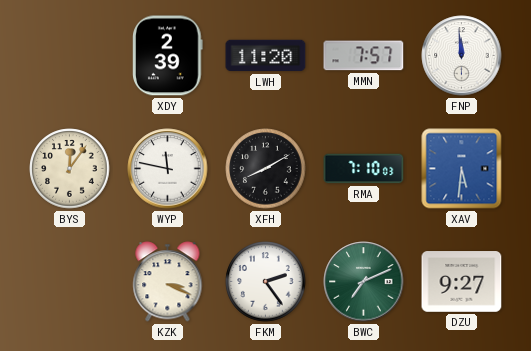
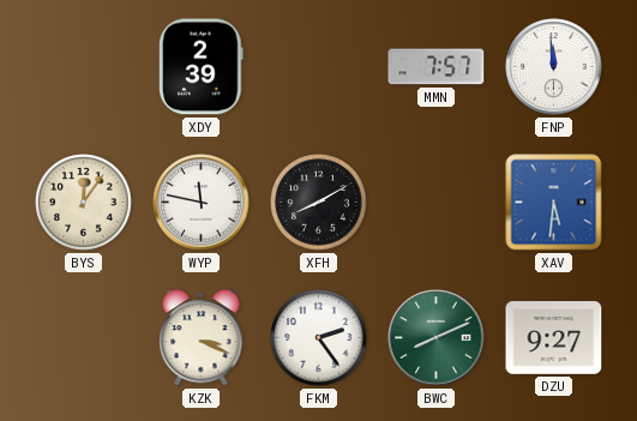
LWH: 11:20 -> none
RMA: 7:10 -> none
BWC: 7:11 -> 8:11
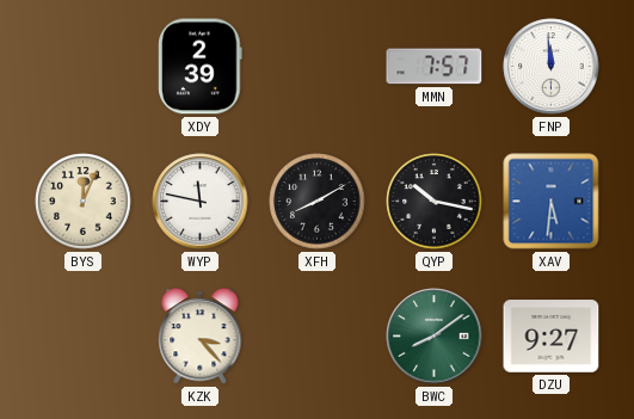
BYS: 12:06 -> 12:04
QYP: none -> 10:17
KZK: 3:19 -> 3:23
FKM: 2:24 -> none
BWC: 8:11 -> 8:09
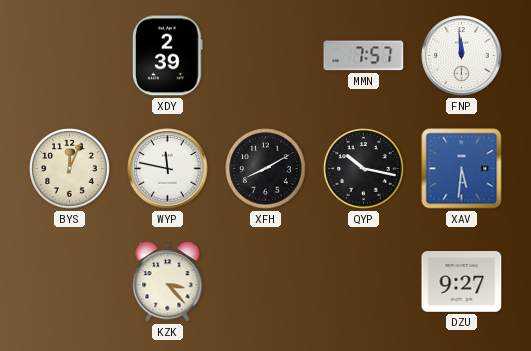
BWC: 8:09 -> none
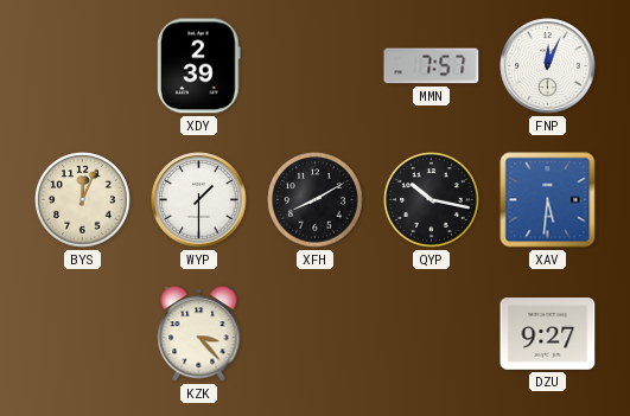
FNP: 11:59 -> 12:04
WYP: 11:47 -> 1:30
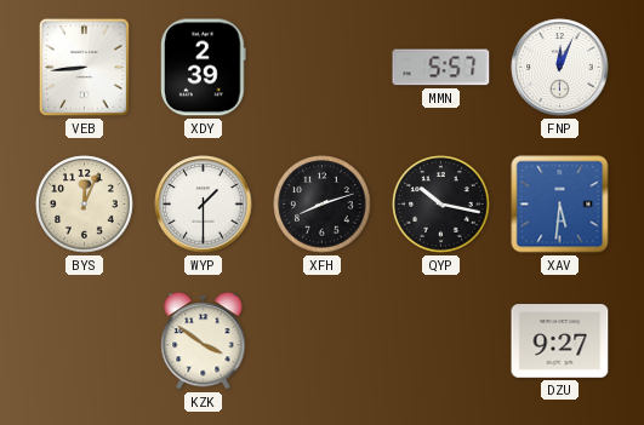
VEB: none -> 8:44
MMN: 7:57 -> 5:57
XFH: 8:10 -> 8:12
KZK: 3:23 -> 3:51
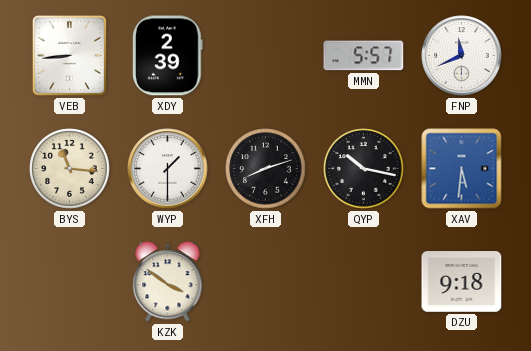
FNP: 12:04 -> 11:41
BYS: 12:04 -> 11:16
DZU: 9:27 -> 9:18
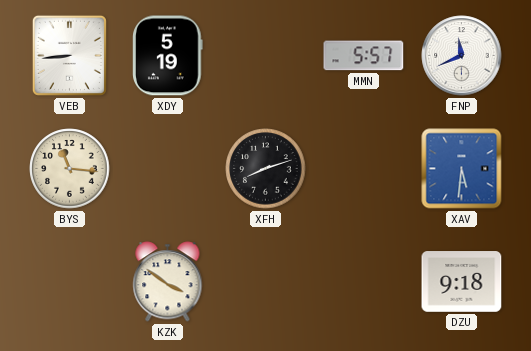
XDY: 2:39 -> 5:19
WYP: 1:30 -> none
QYP: 10:17 -> none
